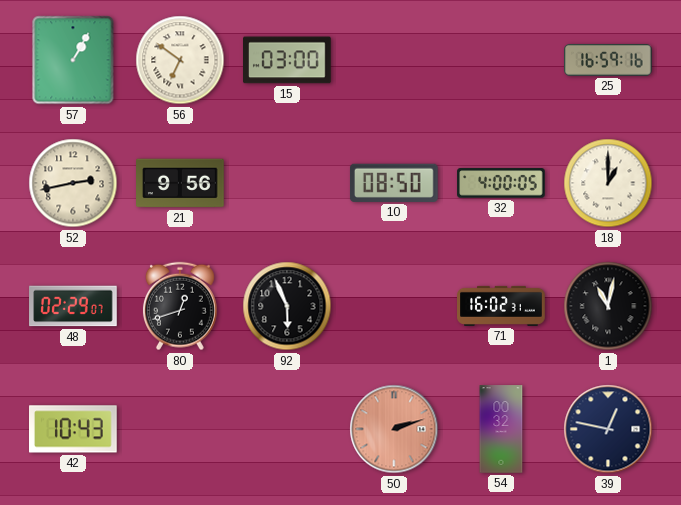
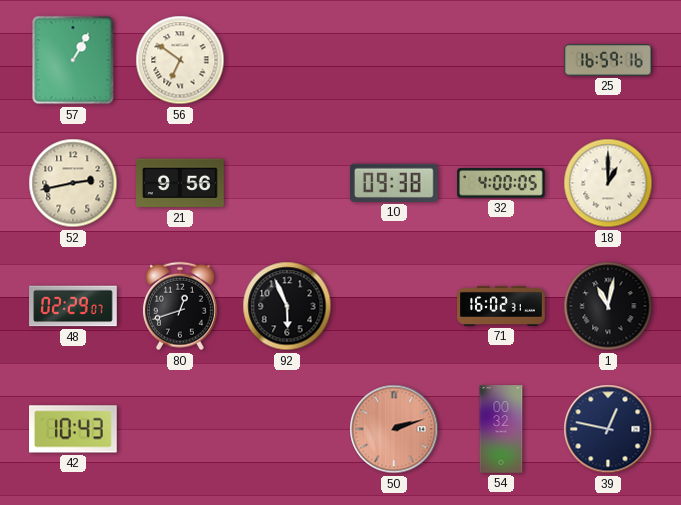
15: 03:00 -> none
10: 08:50 -> 09:38
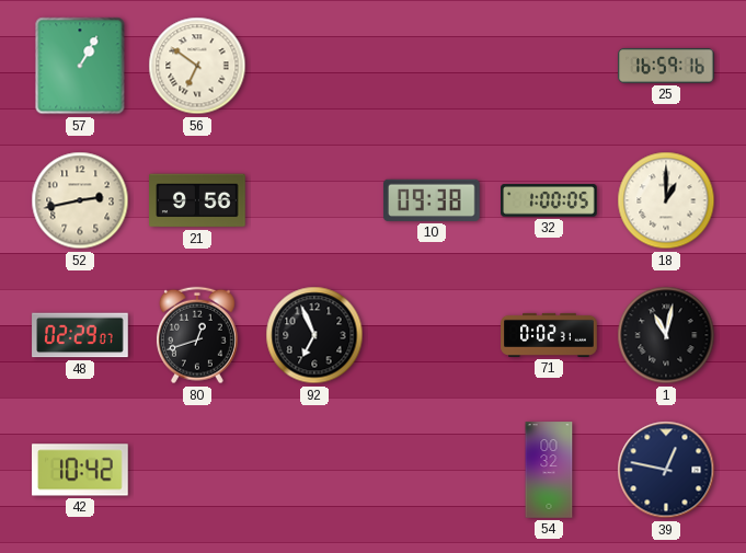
32: 4:00 -> 1:00
92: 5:56 -> 6:56
71: 16:02 -> 0:02
42: 10:43 -> 10:42
50: 2:12 -> none
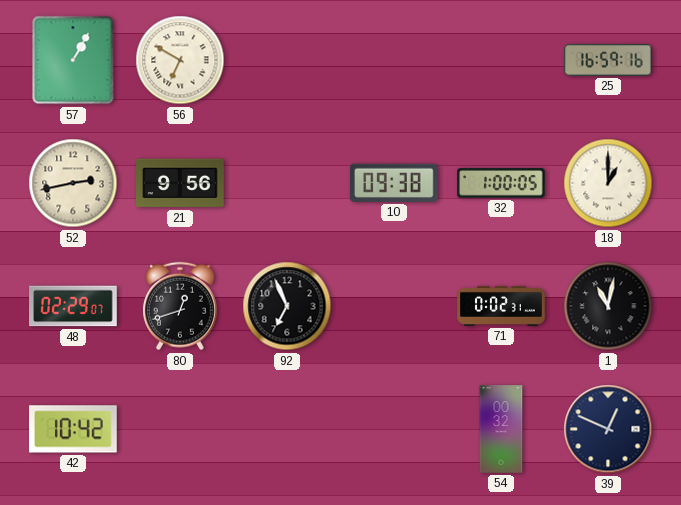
56: 6:51 -> 6:50
39: 12:47 -> 12:49
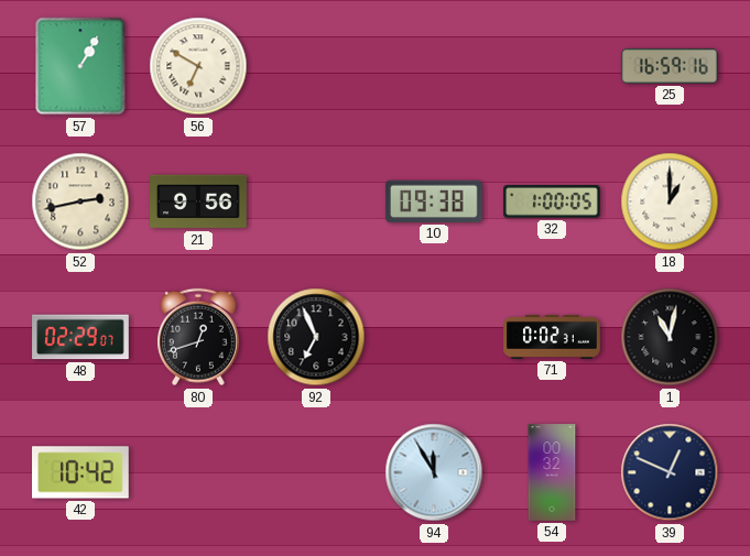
94: none -> 11:55
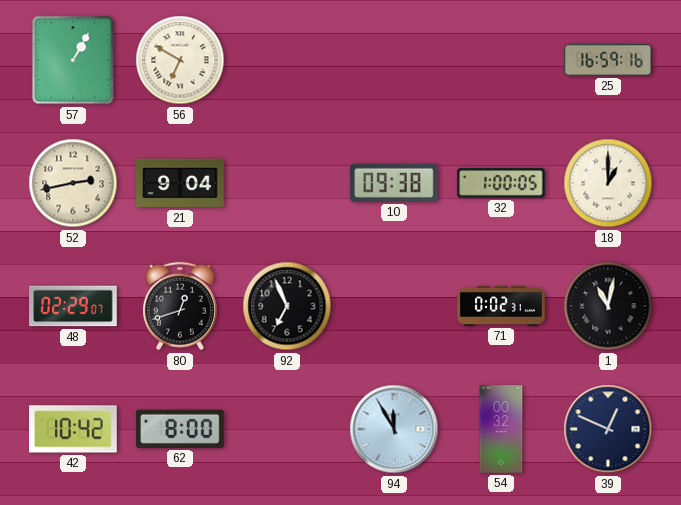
21: 9:56 -> 9:04
62: none -> 8:00
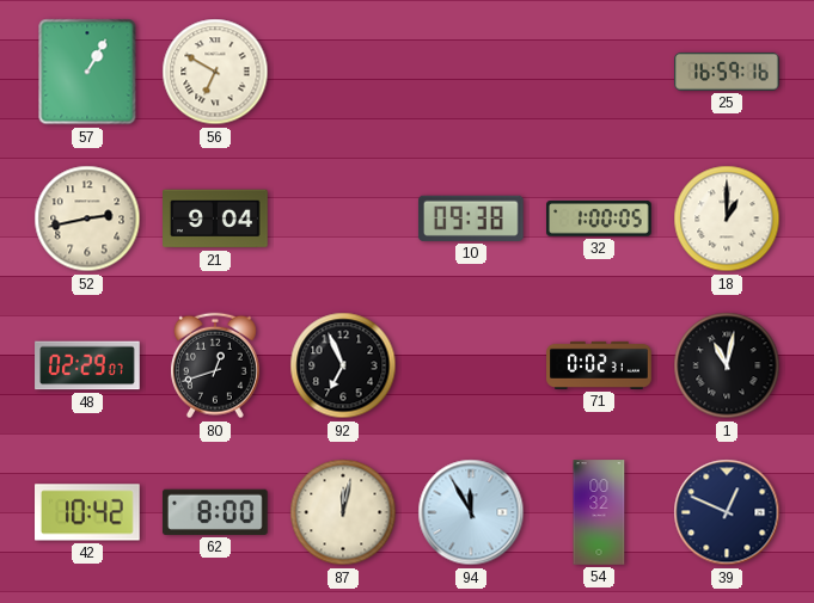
87: none -> 12:02
